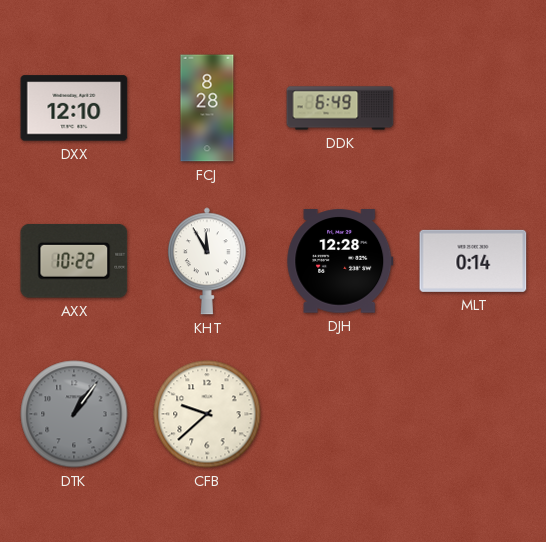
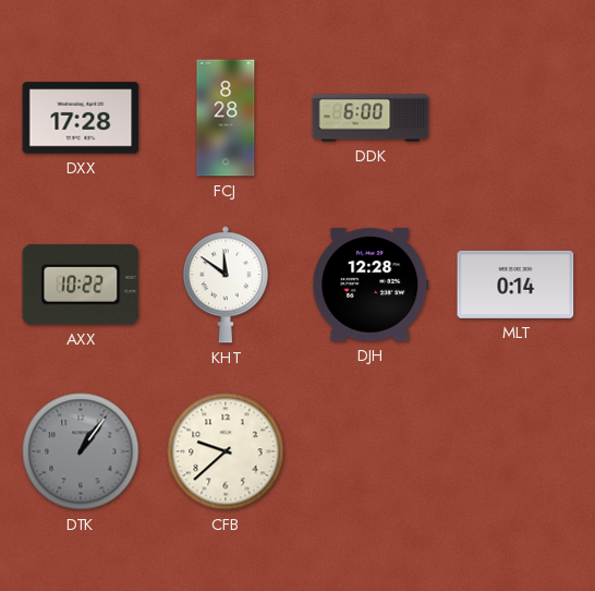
DXX: 12:10 -> 17:28
DDK: 6:49 -> 6:00
KHT: 11:55 -> 11:51
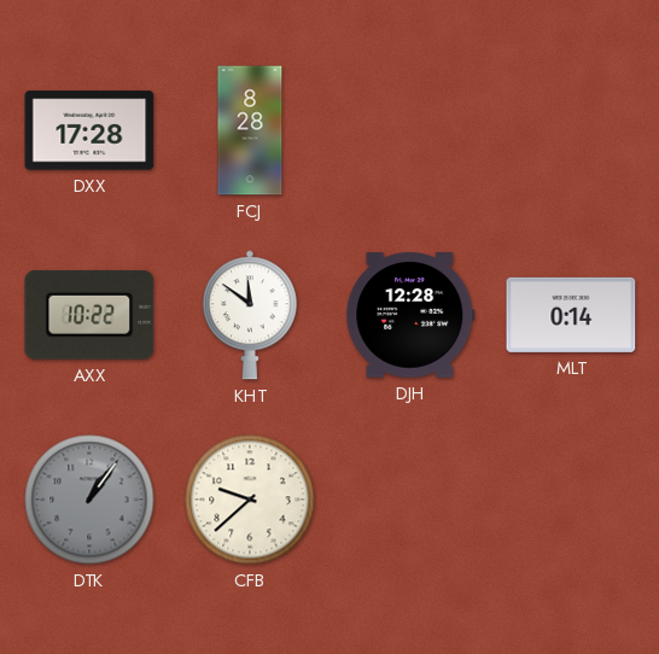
DDK: 6:00 -> none
